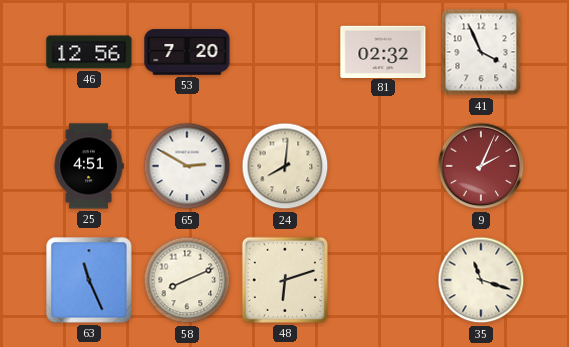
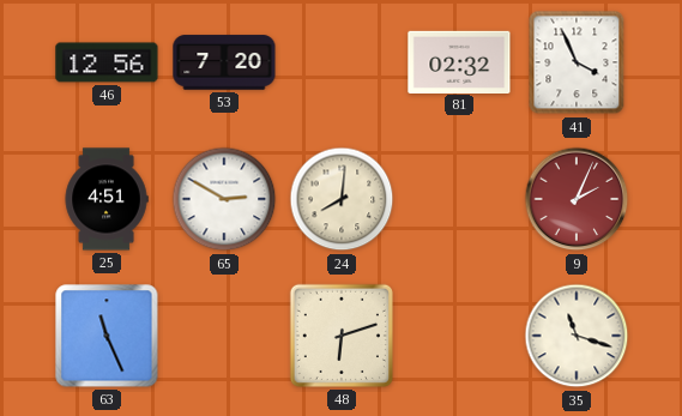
58: 8:11 -> none
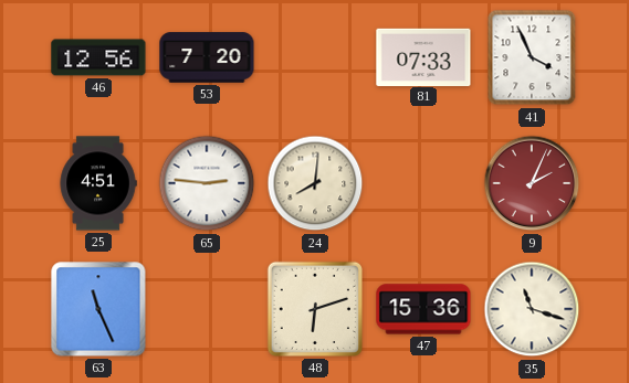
81: 02:32 -> 07:33
65: 2:50 -> 2:46
47: none -> 15:36
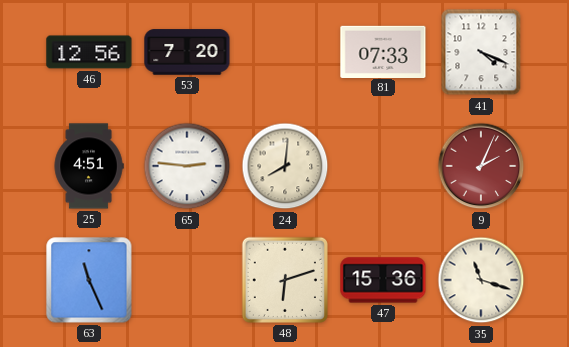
41: 3:56 -> 4:19
